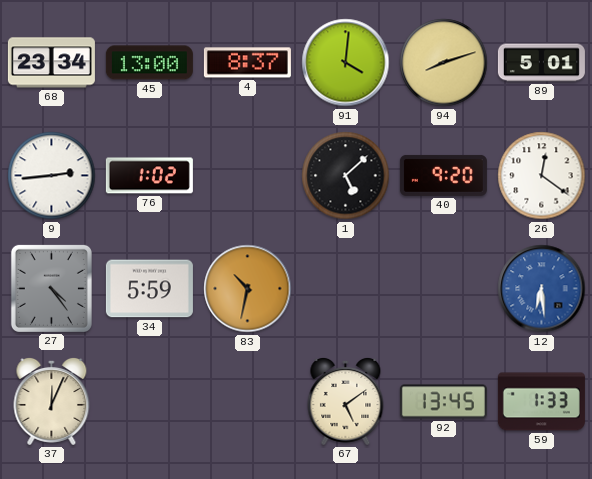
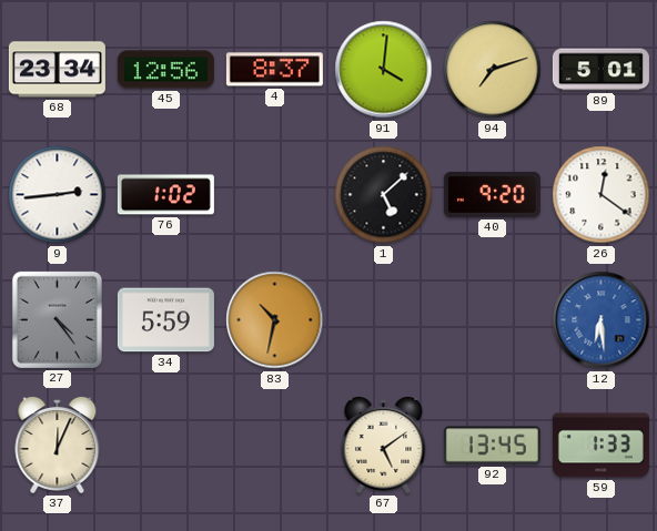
45: 13:00 -> 12:56
94: 8:12 -> 7:12
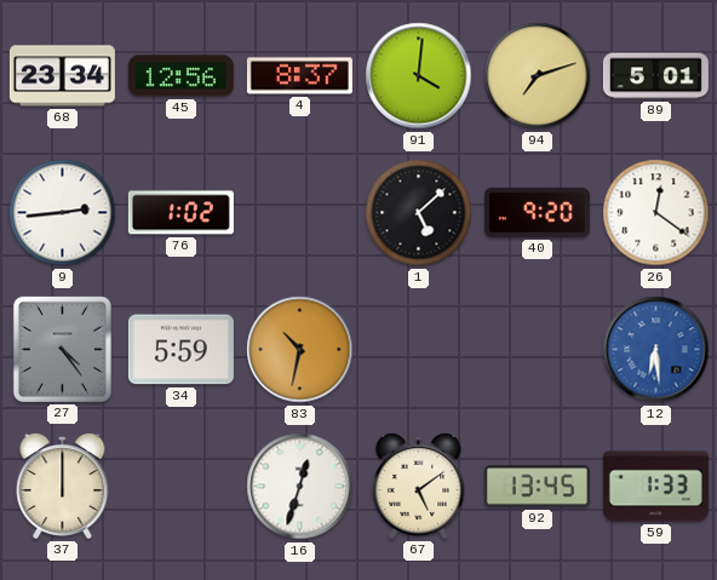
37: 12:04 -> 12:00
16: none -> 12:33
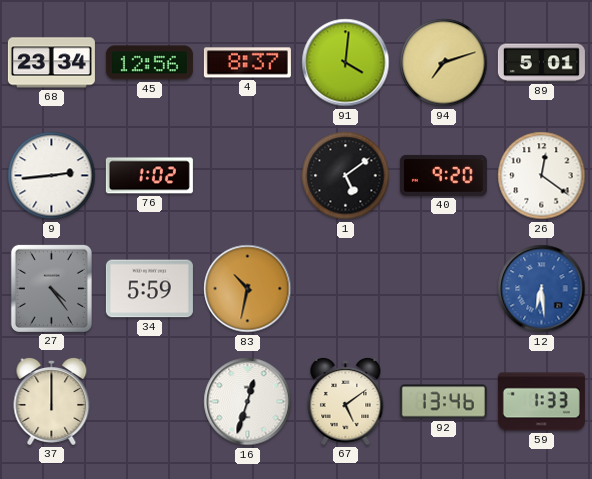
1: 5:08 -> 5:09
92: 13:45 -> 13:46
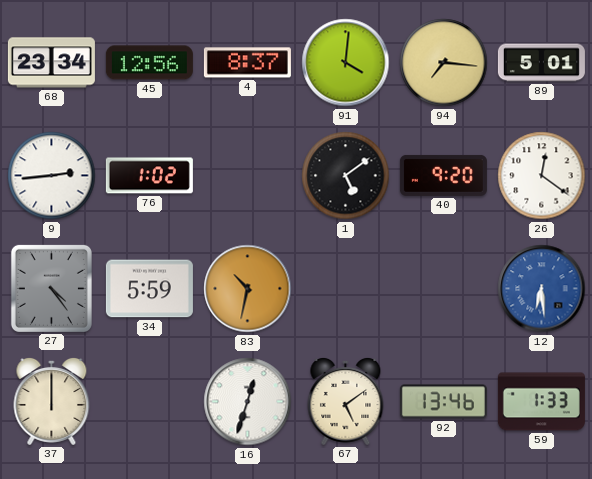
94: 7:12 -> 7:16
